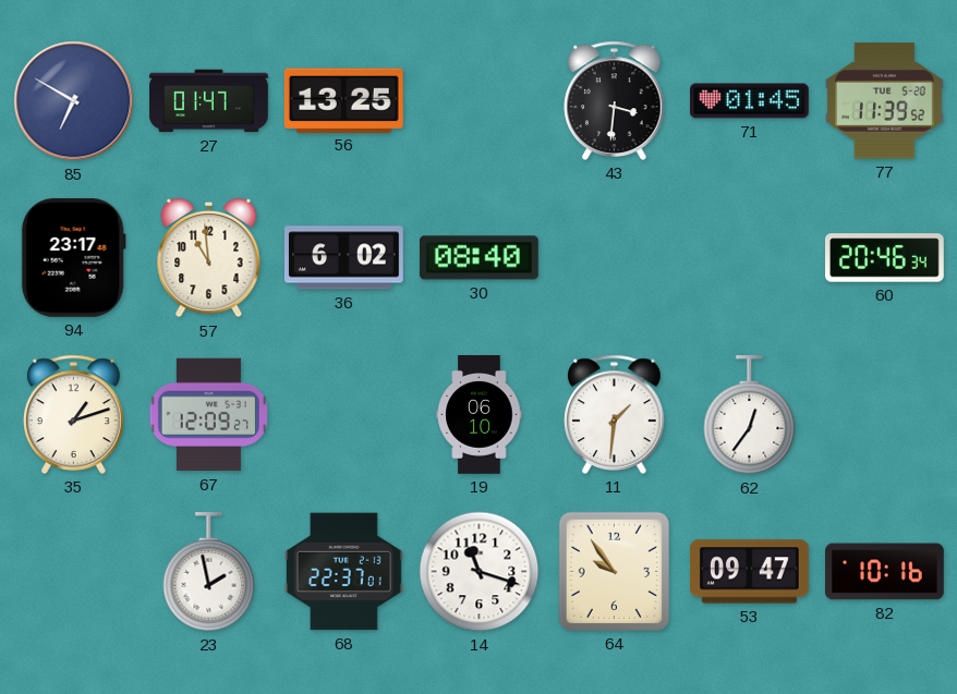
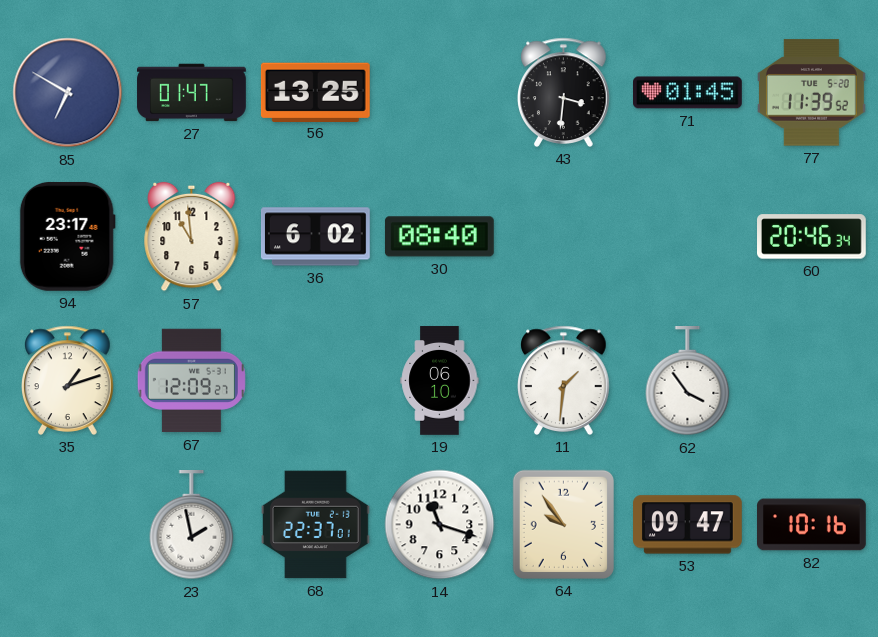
62: 12:36 -> 3:54
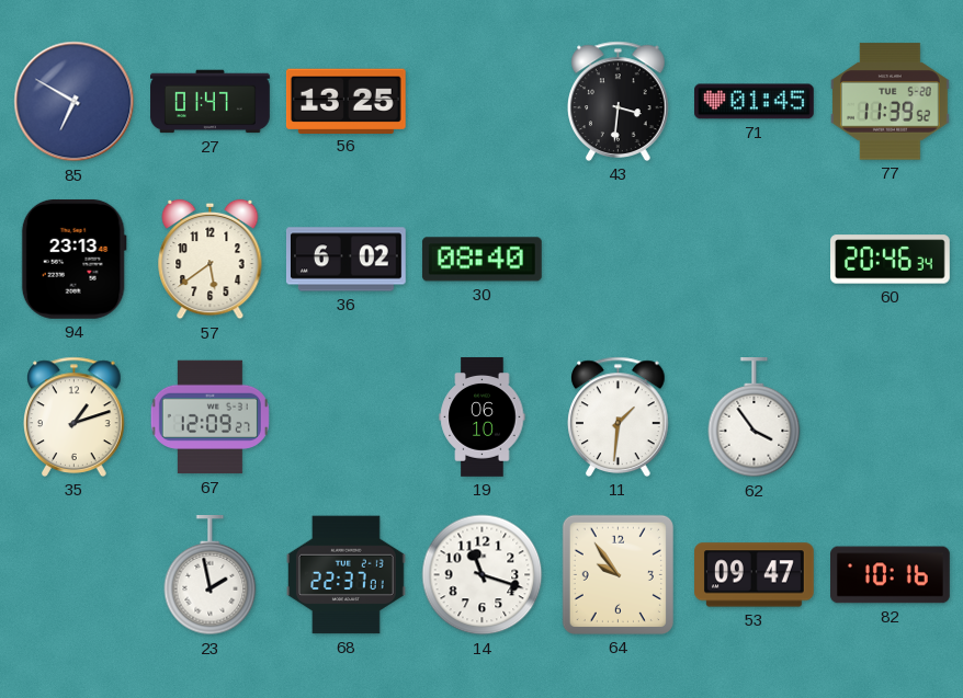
94: 23:17 -> 23:13
57: 10:59 -> 5:39
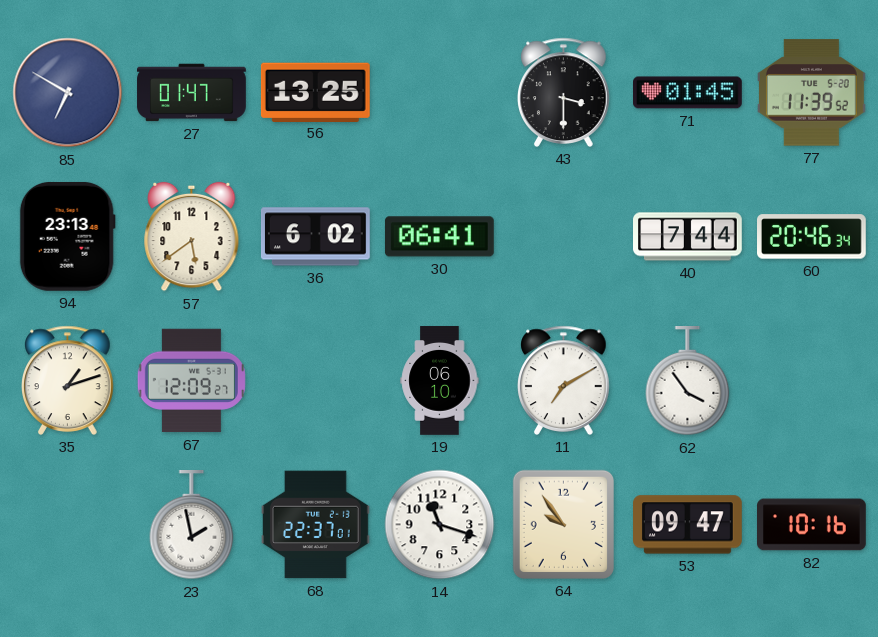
43: 3:31 -> 3:30
30: 08:40 -> 06:41
40: none -> 7:44
11: 1:31 -> 7:10
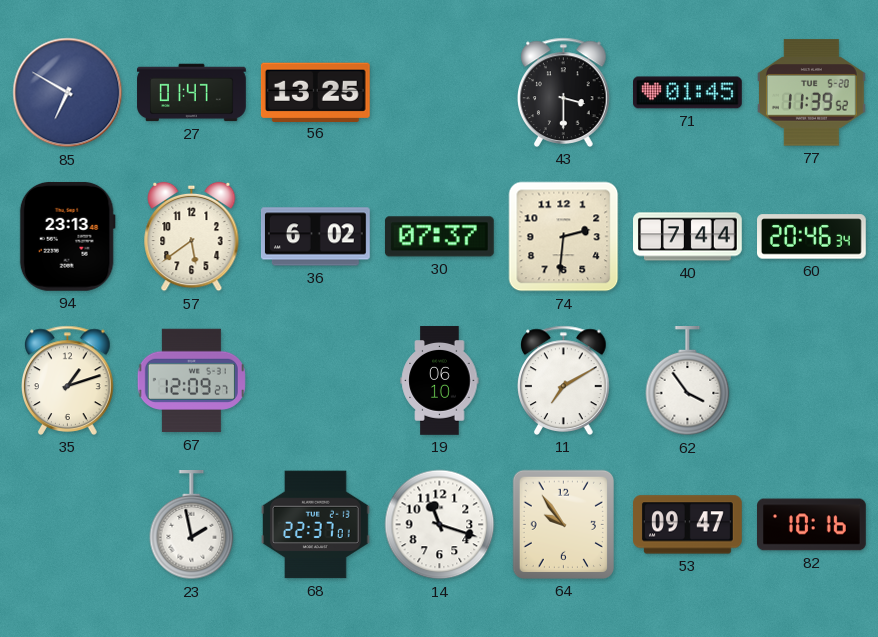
30: 06:41 -> 07:37
74: none -> 2:31
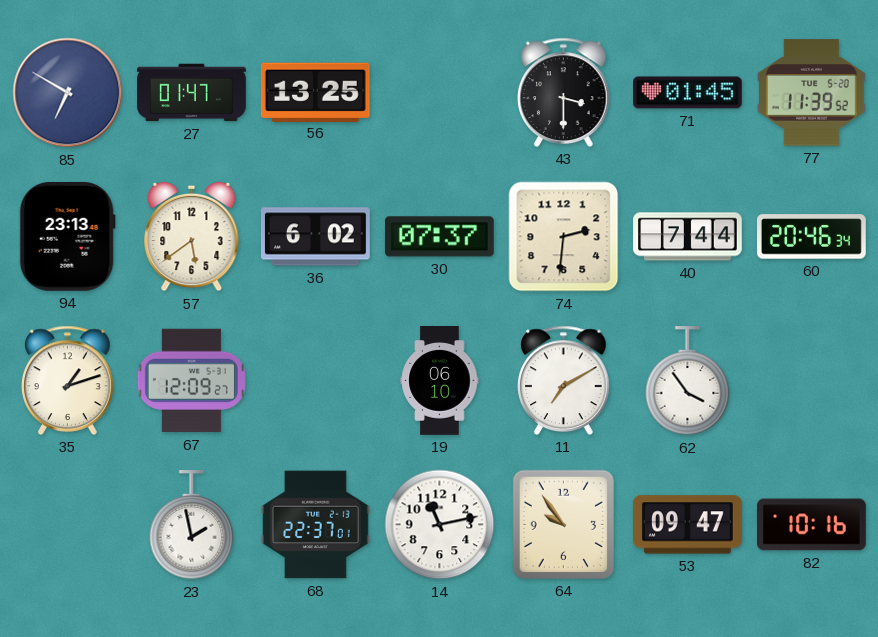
14: 11:18 -> 11:13
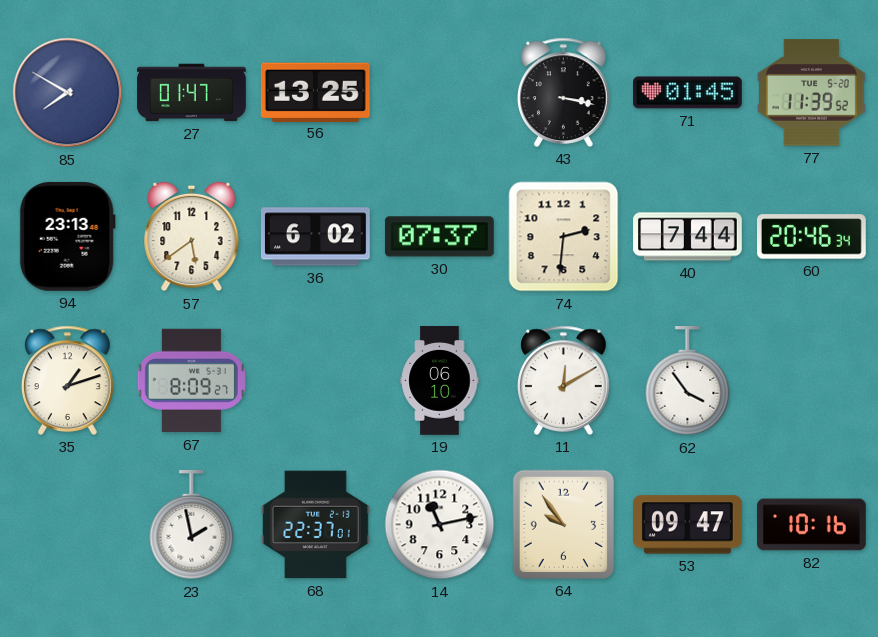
85: 6:50 -> 7:50
43: 3:30 -> 3:17
67: 12:09 -> 8:09
11: 7:10 -> 12:10
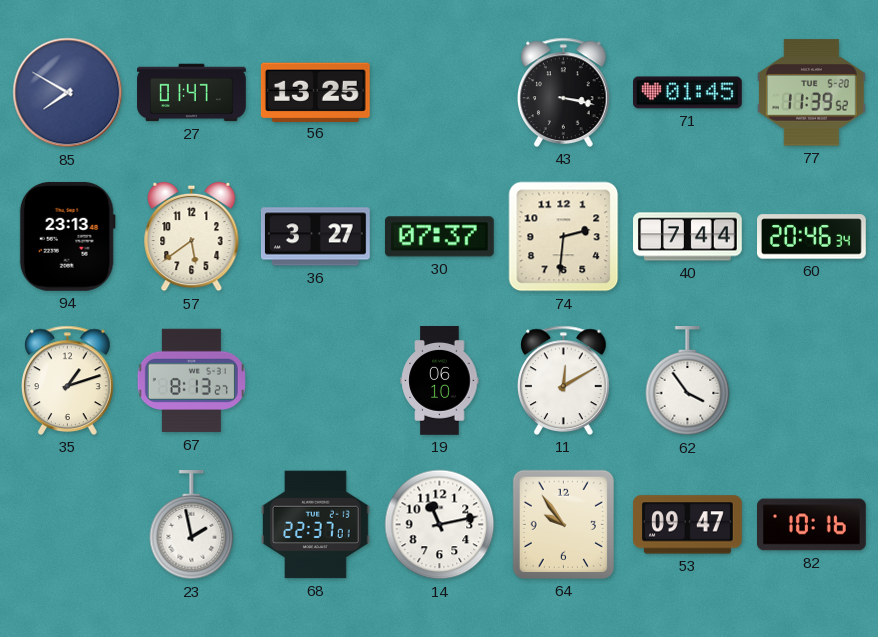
36: 6:02 -> 3:27
67: 8:09 -> 8:13
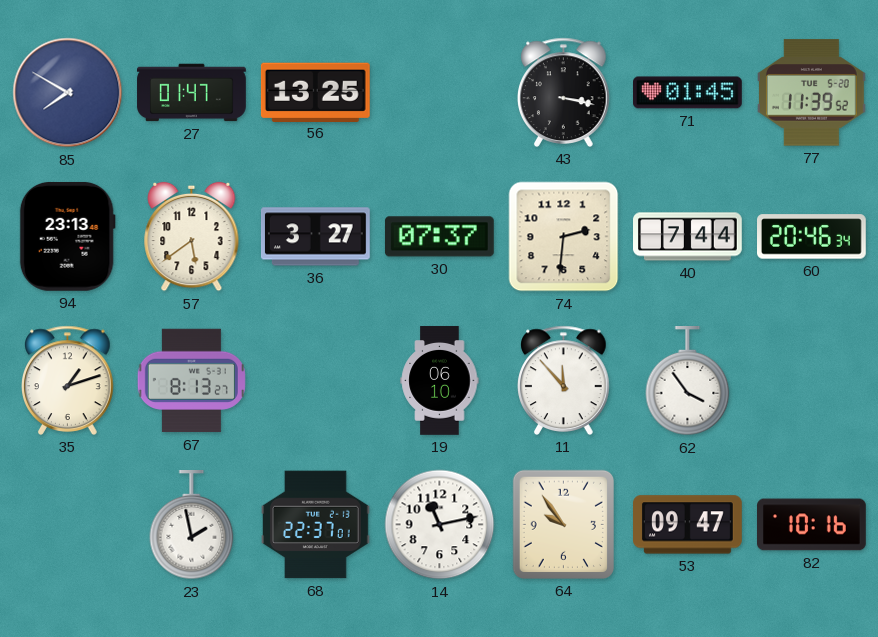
11: 12:10 -> 11:53
